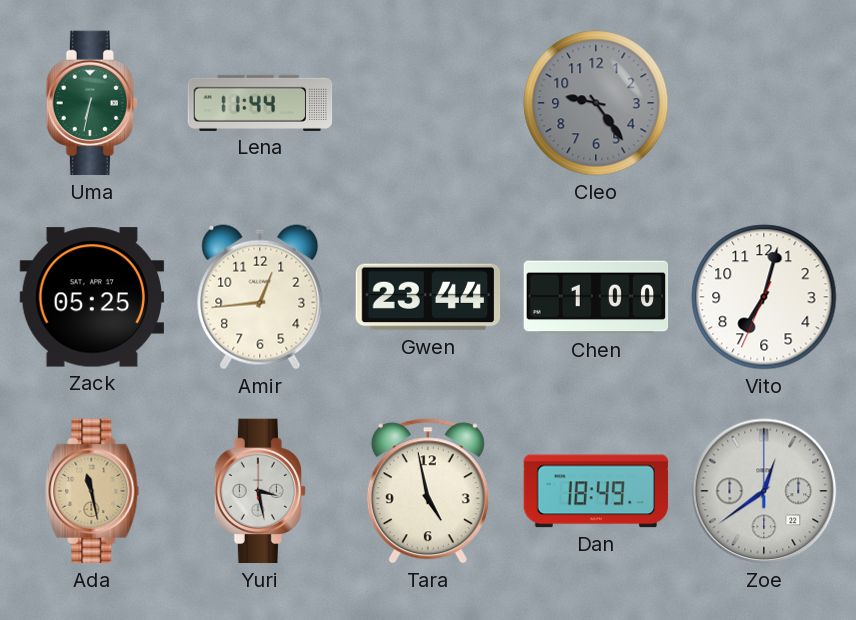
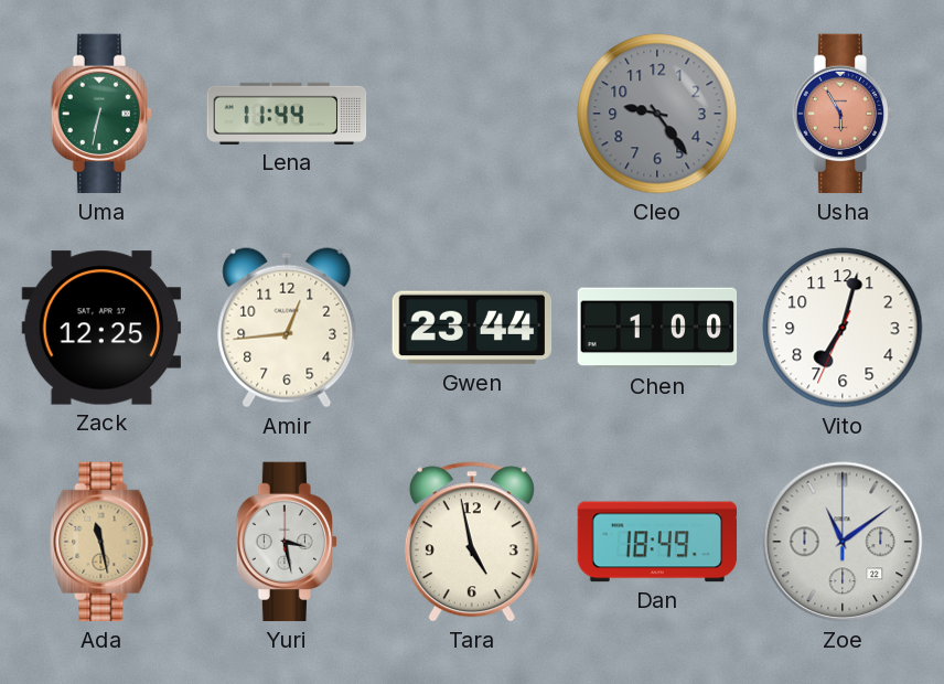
Usha: none -> 5:55
Zack: 05:25 -> 12:25
Zoe: 12:39 -> 11:09
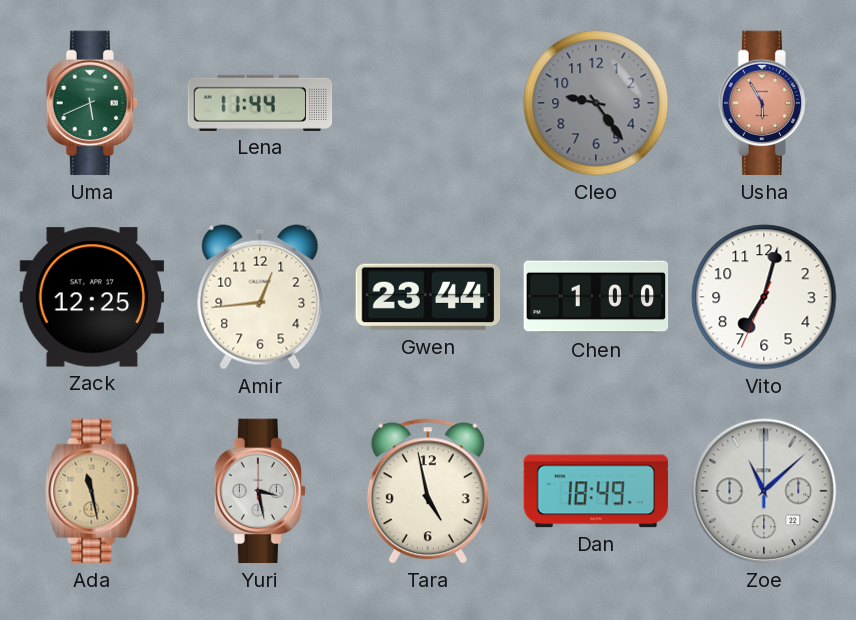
Uma: 6:32 -> 5:41
Zoe: 11:09 -> 11:08
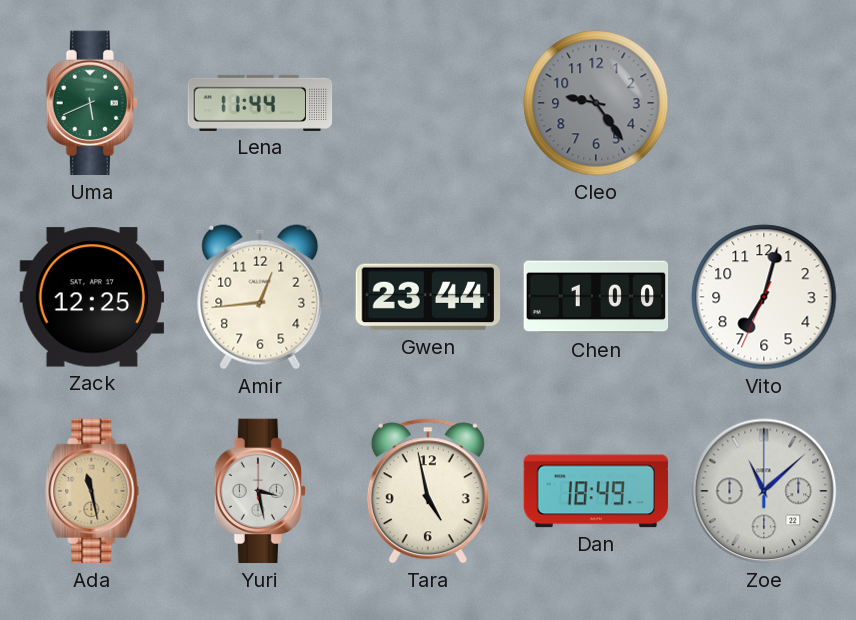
Usha: 5:55 -> none
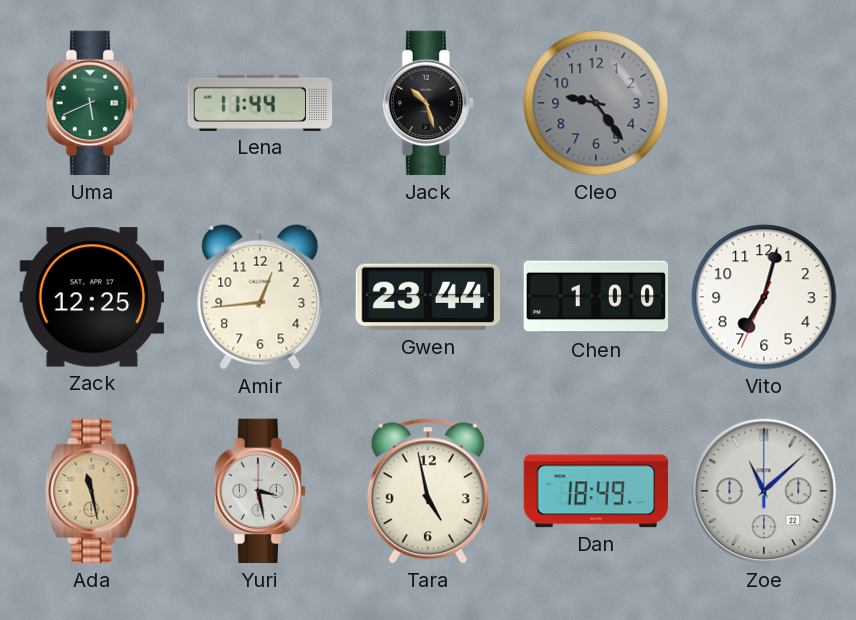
Jack: none -> 10:27
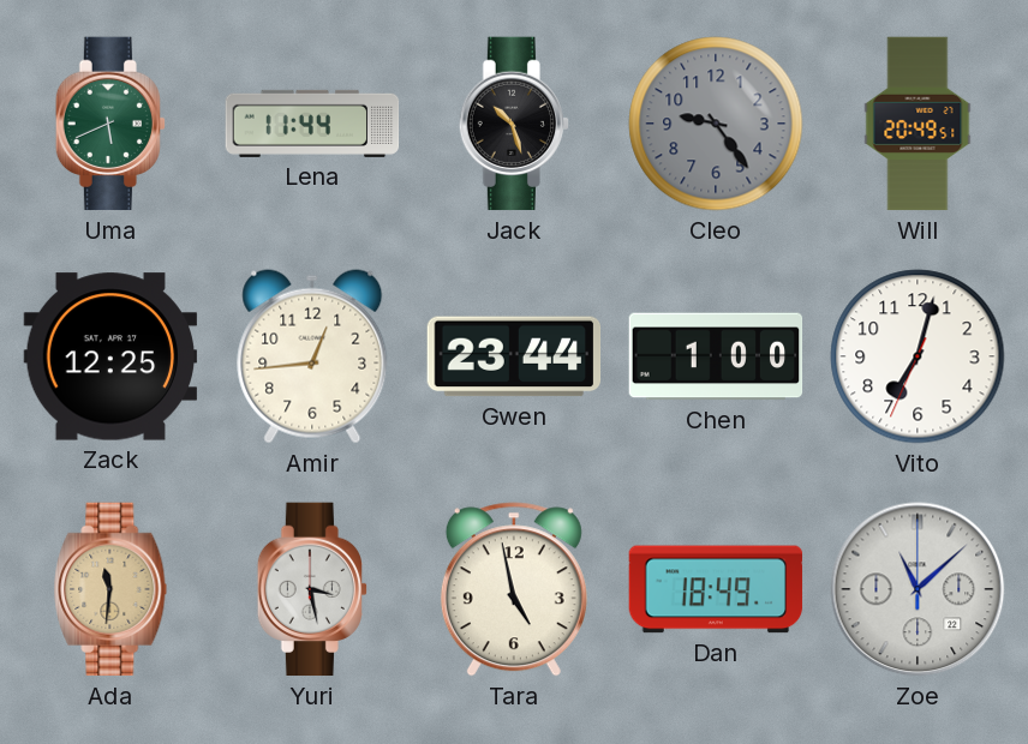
Will: none -> 20:49
Ada: 11:28 -> 11:31
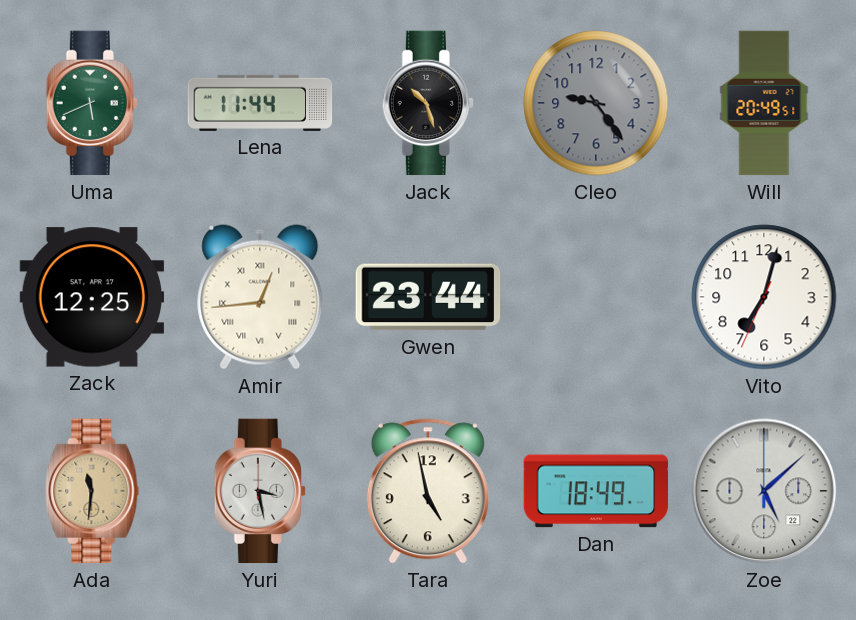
Amir numerals: Arabic -> Roman
Chen: 1:00 -> none
Zoe: 11:08 -> 5:08
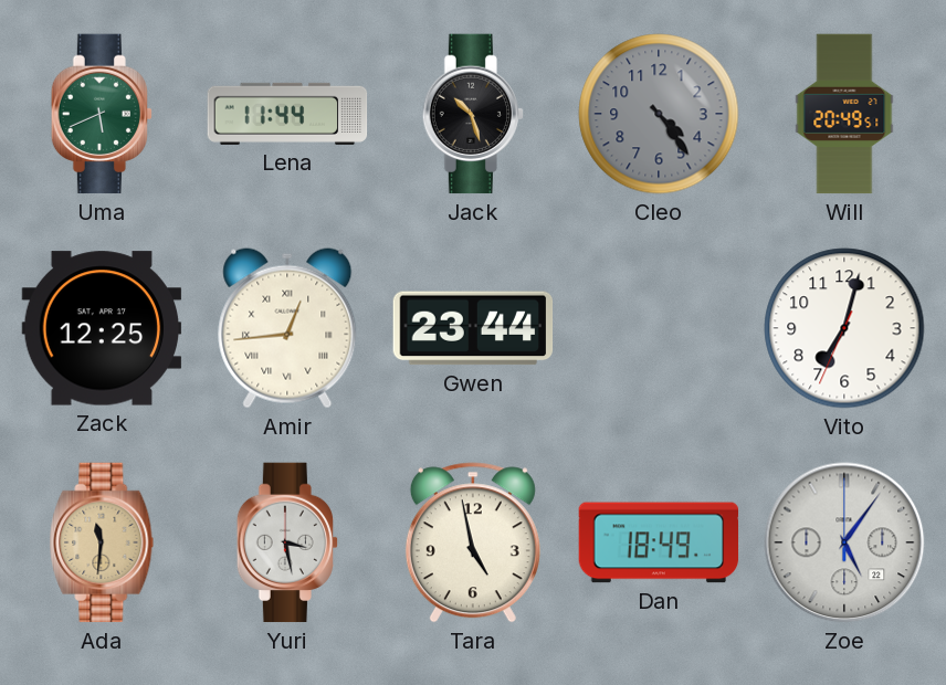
Cleo: 9:24 -> 4:24
Zoe: 5:08 -> 5:06
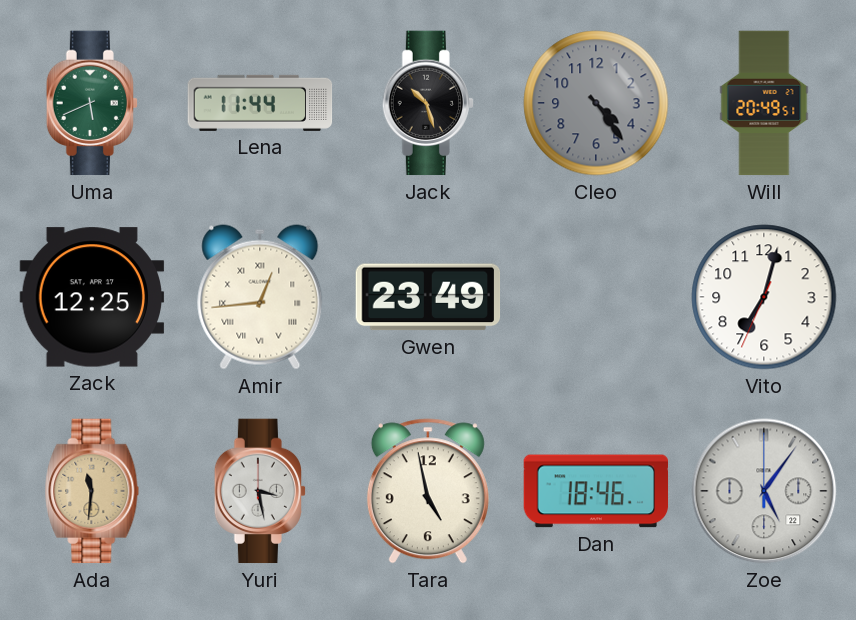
Gwen: 23:44 -> 23:49
Dan: 18:49 -> 18:46
